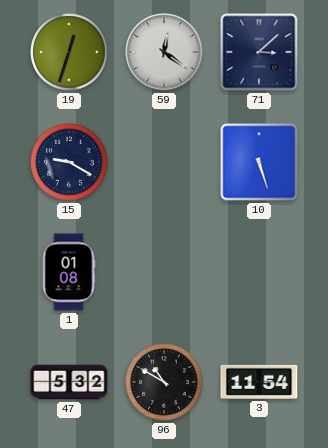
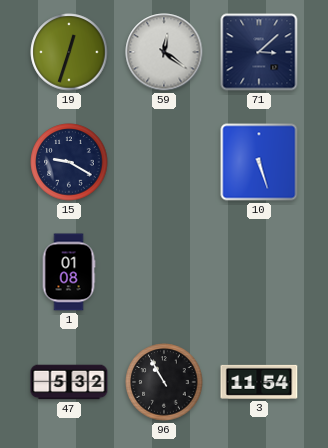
96: 10:50 -> 10:55
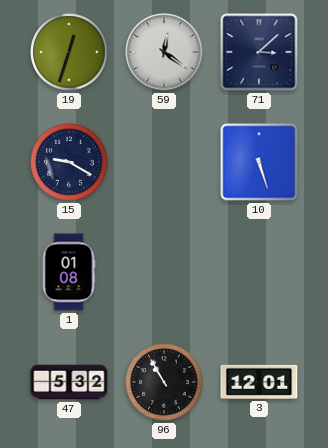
3: 11:54 -> 12:01
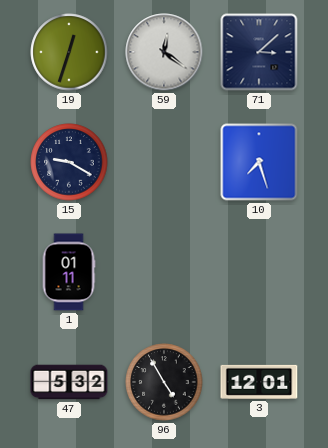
10: 5:27 -> 7:27
1: 01:08 -> 01:11
96: 10:55 -> 4:55
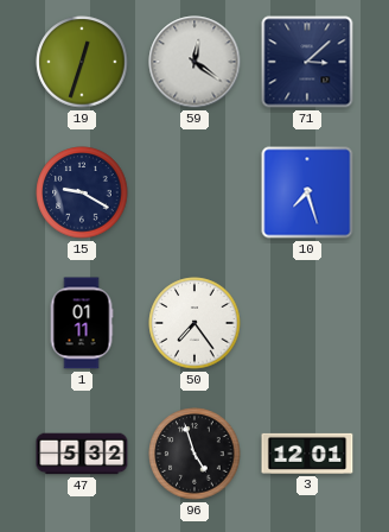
50: none -> 7:24
96: 4:55 -> 4:57
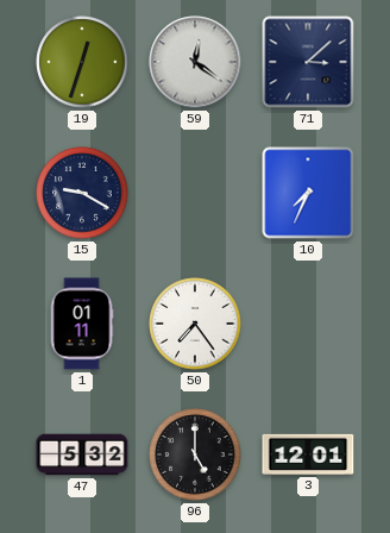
10: 7:27 -> 7:34
96: 4:57 -> 5:00
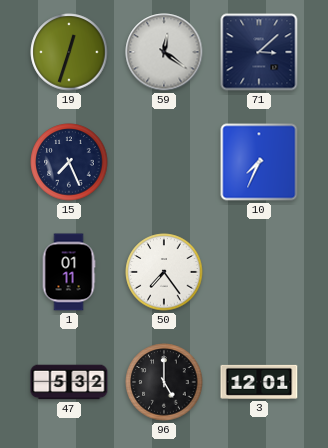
15: 9:20 -> 7:26
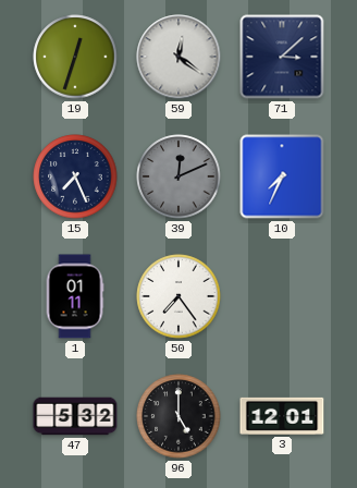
39: none -> 12:11
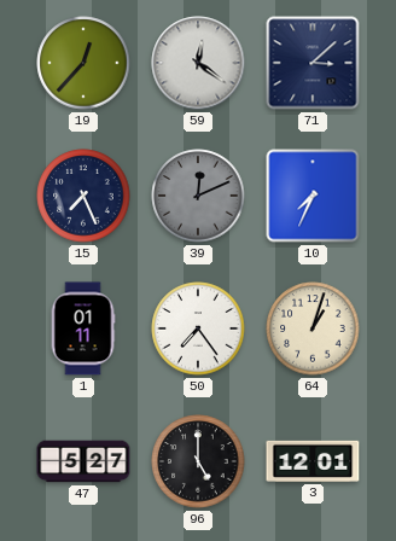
19: 12:33 -> 12:37
64: none -> 1:03
47: 5:32 -> 5:27
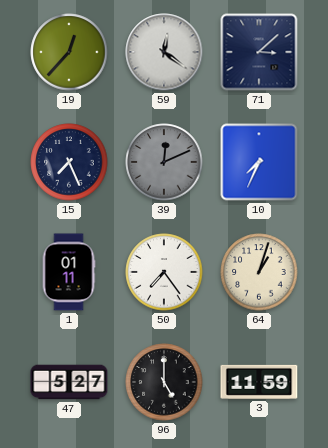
3: 12:01 -> 11:59
